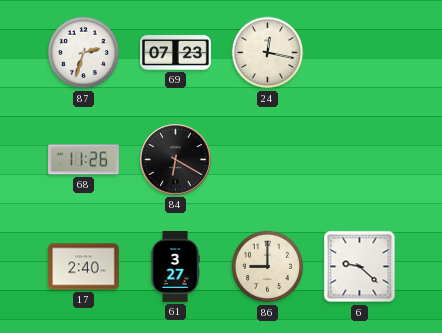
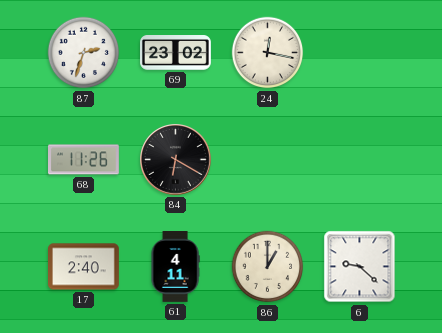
69: 07:23 -> 23:02
61: 3:27 -> 4:11
86: 9:00 -> 1:00
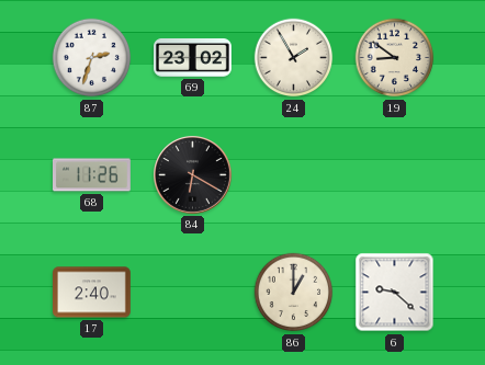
24: 12:17 -> 1:55
19: none -> 8:51
61: 4:11 -> none
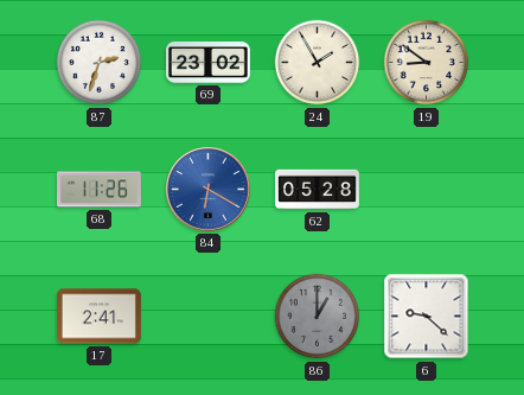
84 dial: black -> blue
62: none -> 05:28
17: 2:40 -> 2:41
86 dial: cream -> grey
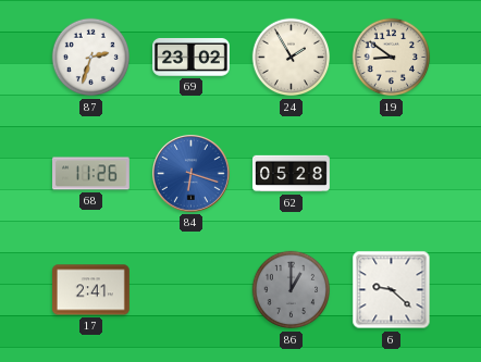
84: 6:20 -> 6:18
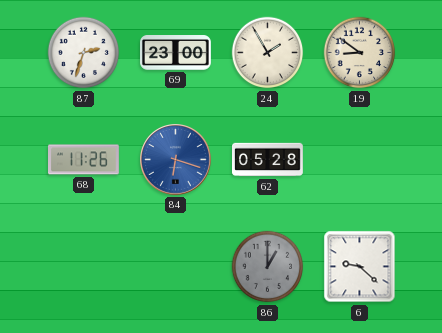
69: 23:02 -> 23:00
17: 2:41 -> none
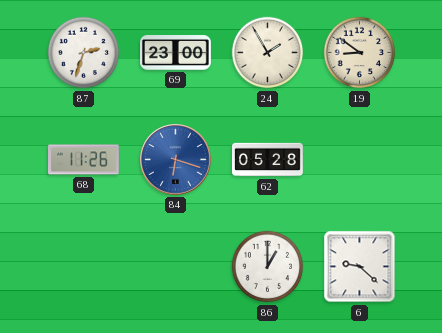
86 dial: grey -> white
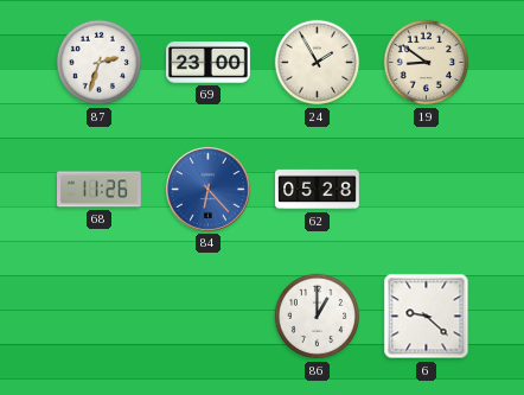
84: 6:18 -> 6:23
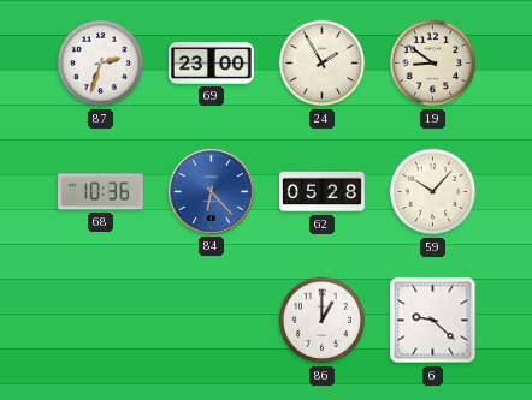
68: 11:26 -> 10:36
59: none -> 10:07
